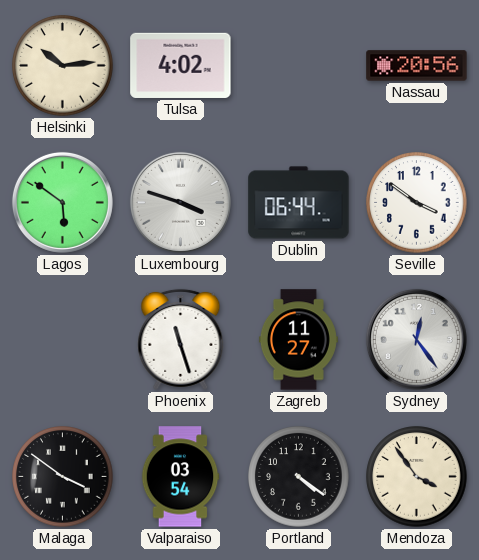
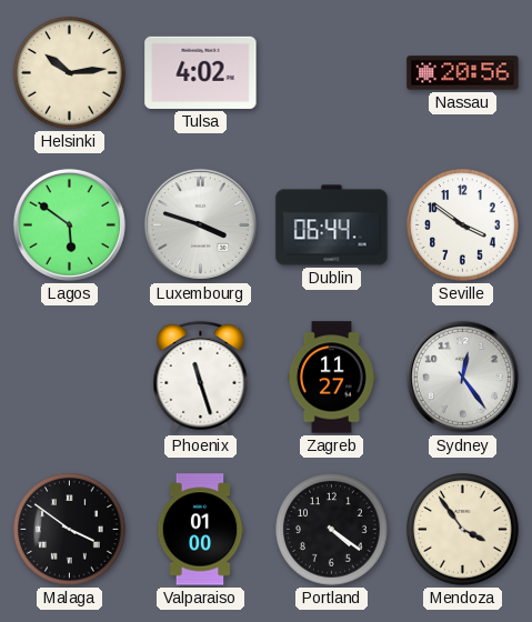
Valparaiso: 03:54 -> 01:00
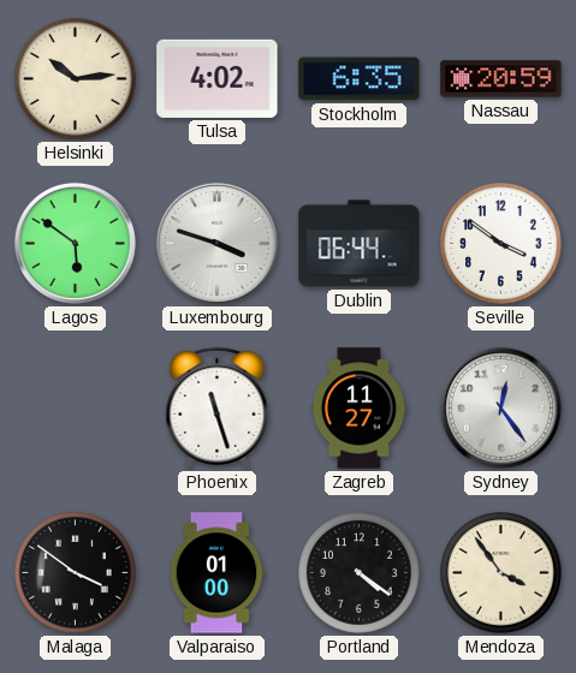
Stockholm: none -> 6:35
Nassau: 20:56 -> 20:59
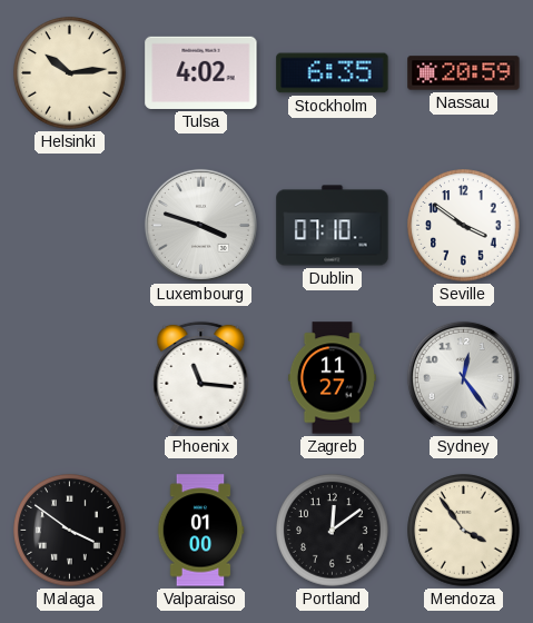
Lagos: 5:51 -> none
Dublin: 06:44 -> 07:10
Phoenix: 11:27 -> 11:16
Portland: 4:21 -> 12:09
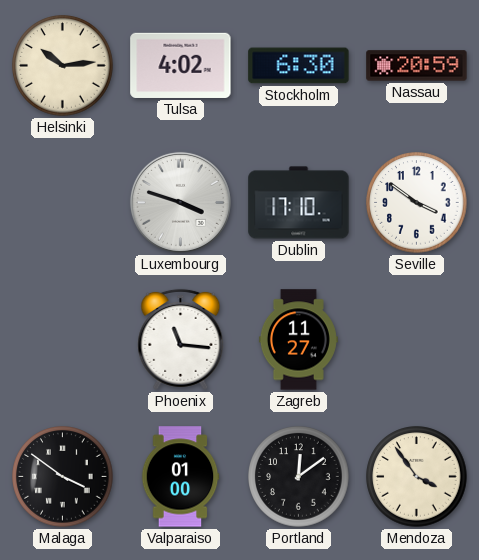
Stockholm: 6:35 -> 6:30
Dublin: 07:10 -> 17:10
Sydney: 12:24 -> none
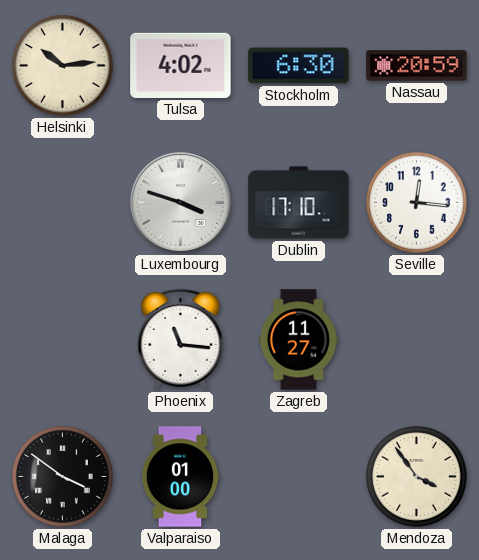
Seville: 3:51 -> 12:16
Portland: 12:09 -> none
